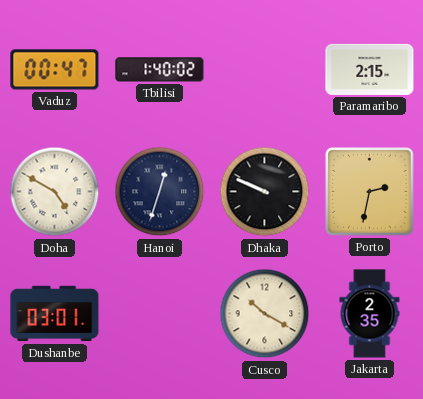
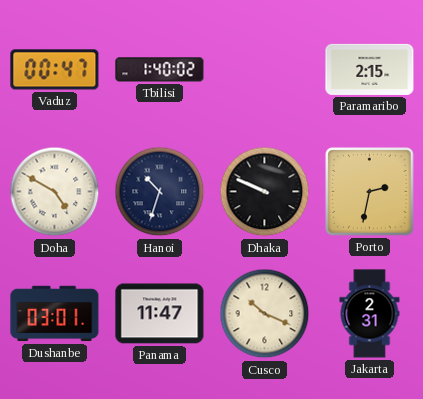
Hanoi: 12:33 -> 10:33
Panama: none -> 11:47
Cusco: 10:20 -> 10:19
Jakarta: 2:35 -> 2:31
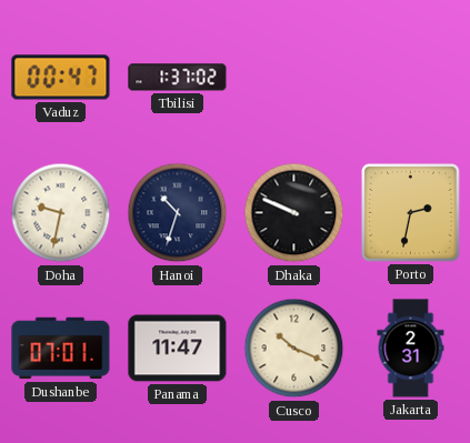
Tbilisi: 1:40 -> 1:37
Paramaribo: 2:15 -> none
Doha: 4:50 -> 9:32
Dushanbe: 03:01 -> 07:01
